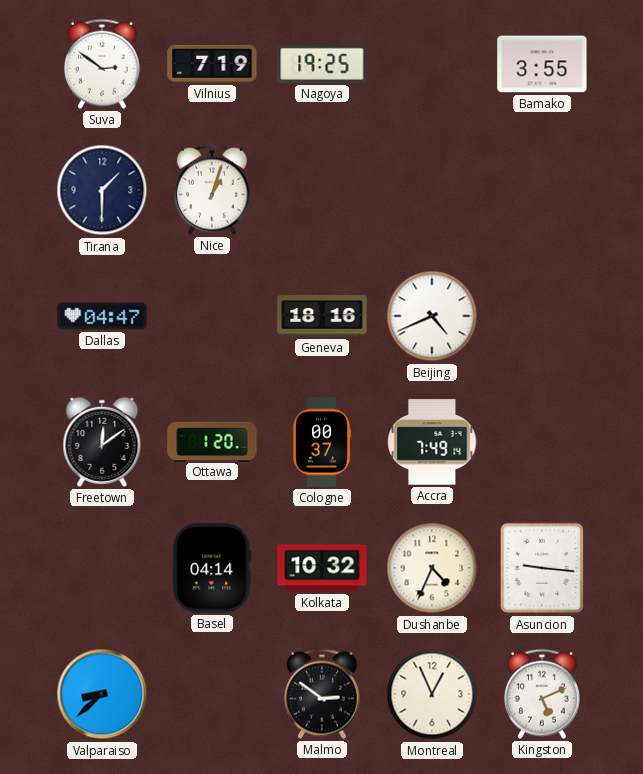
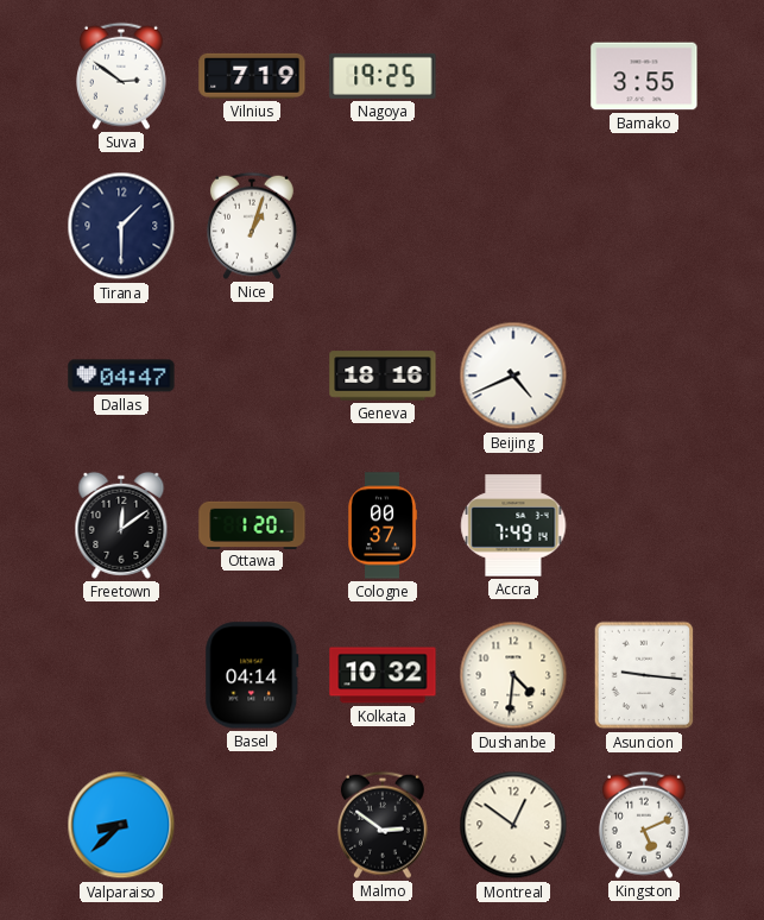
Dushanbe: 4:34 -> 4:31
Montreal: 12:56 -> 12:51
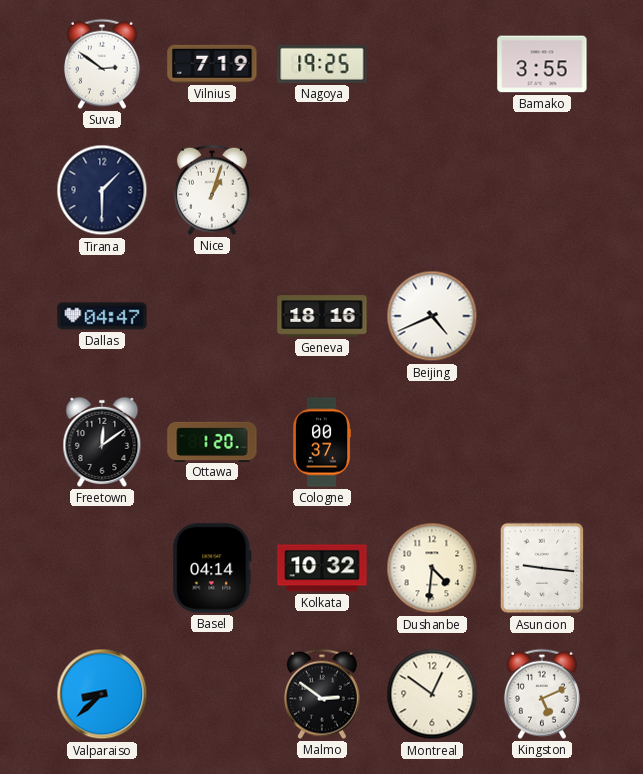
Accra: 7:49 -> none
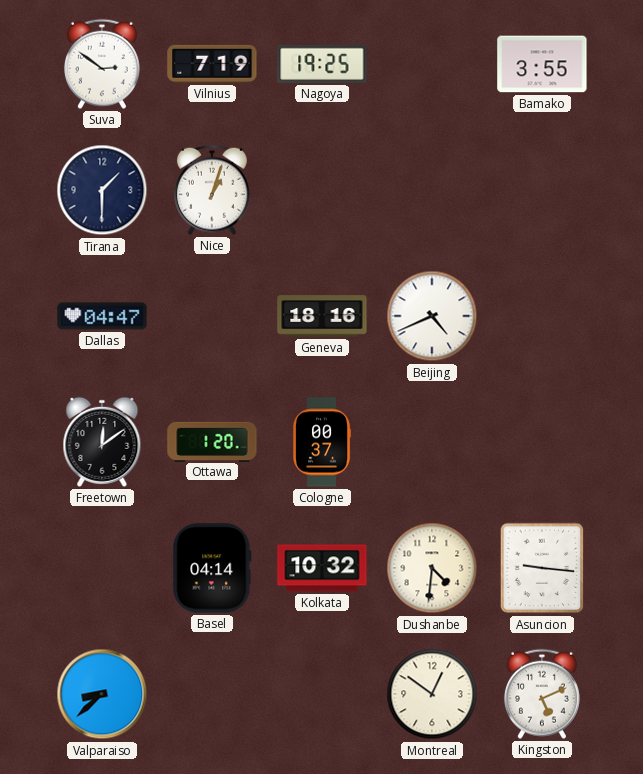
Malmo: 2:51 -> none
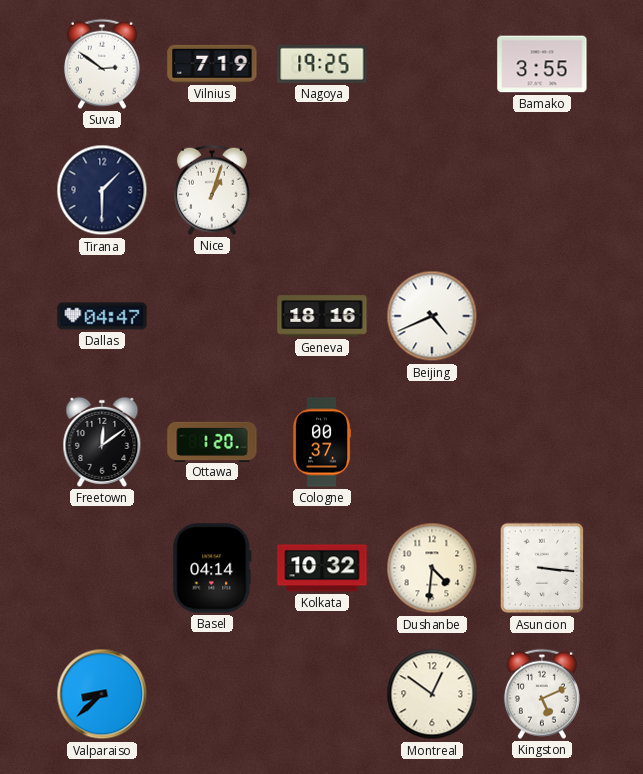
Asuncion: 9:16 -> 3:16
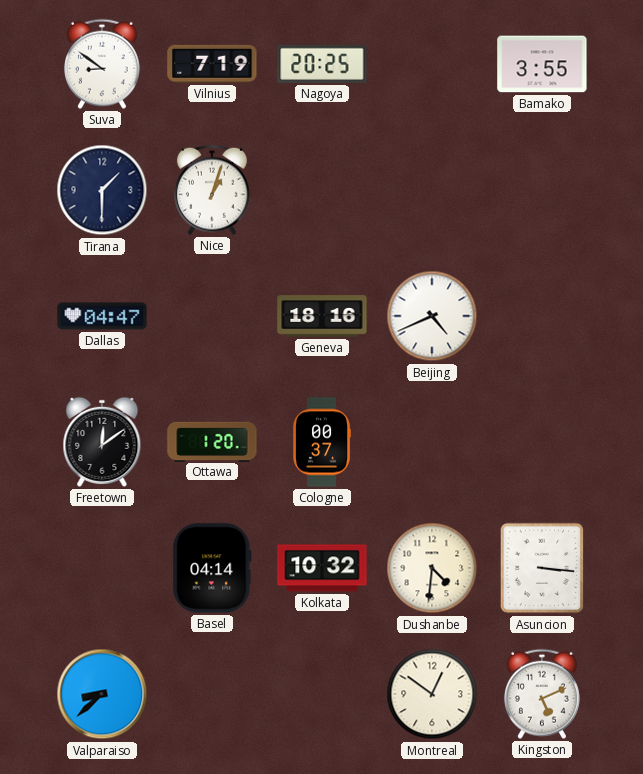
Suva: 2:51 -> 8:51
Nagoya: 19:25 -> 20:25
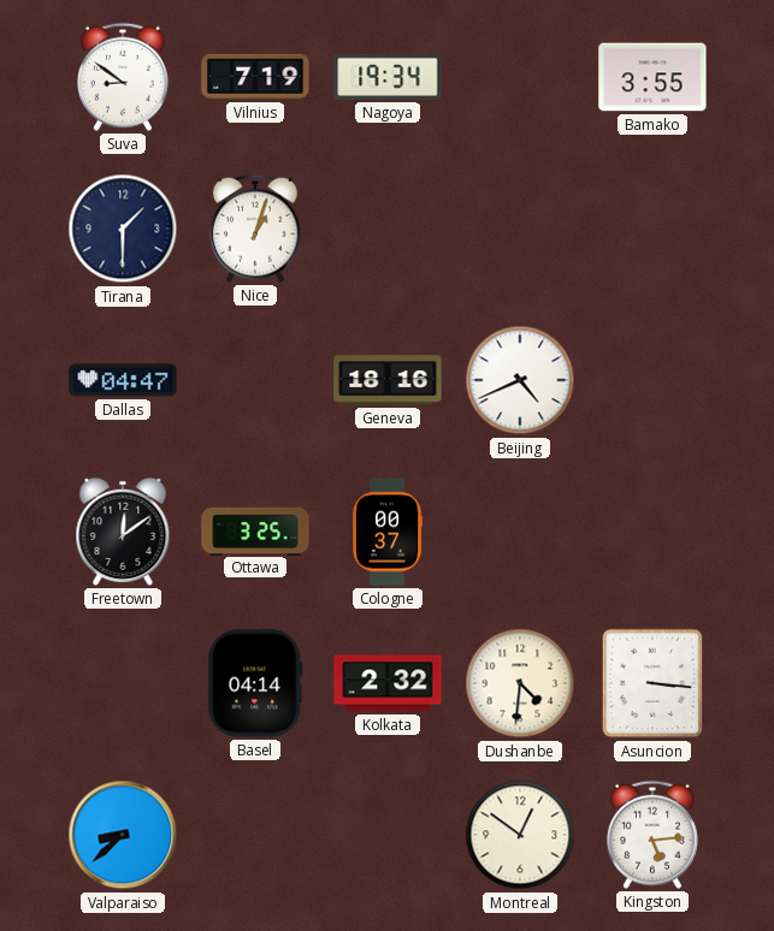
Nagoya: 20:25 -> 19:34
Ottawa: 1:20 -> 3:25
Kolkata: 10:32 -> 2:32
Kingston: 5:11 -> 5:14
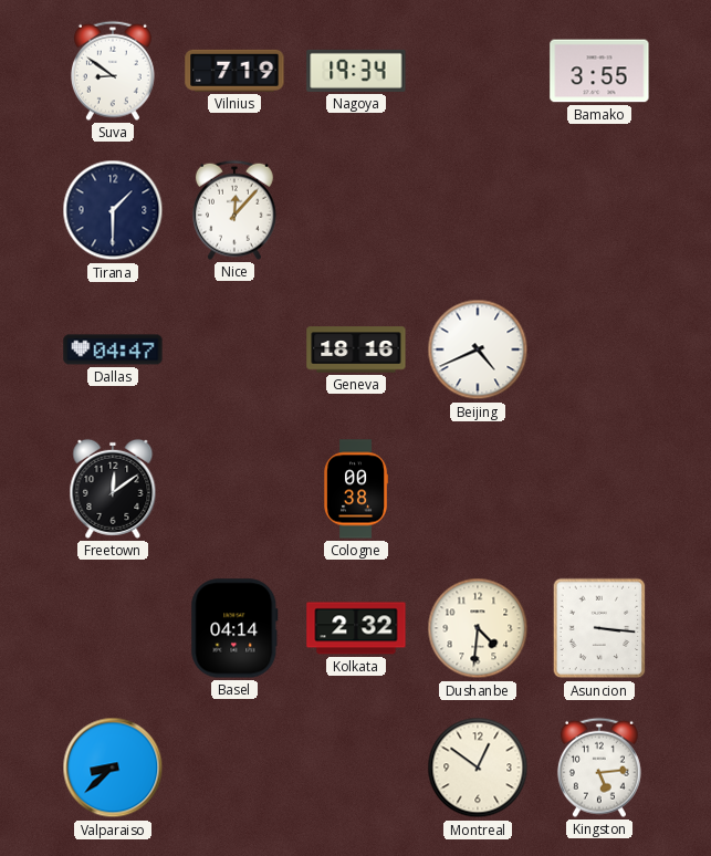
Nice: 1:03 -> 12:07
Ottawa: 3:25 -> none
Cologne: 00:37 -> 00:38
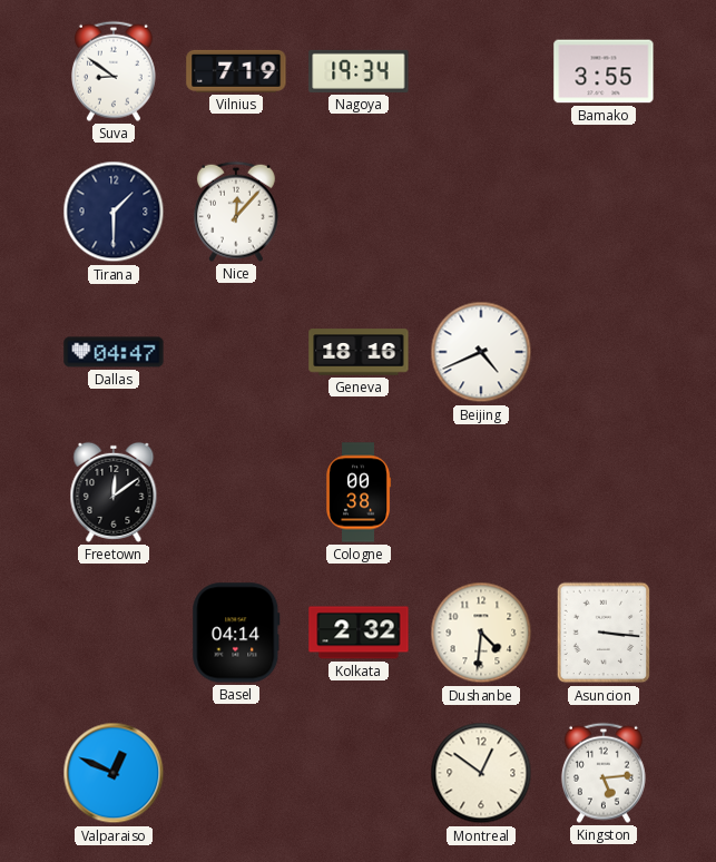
Valparaiso: 8:38 -> 12:49
